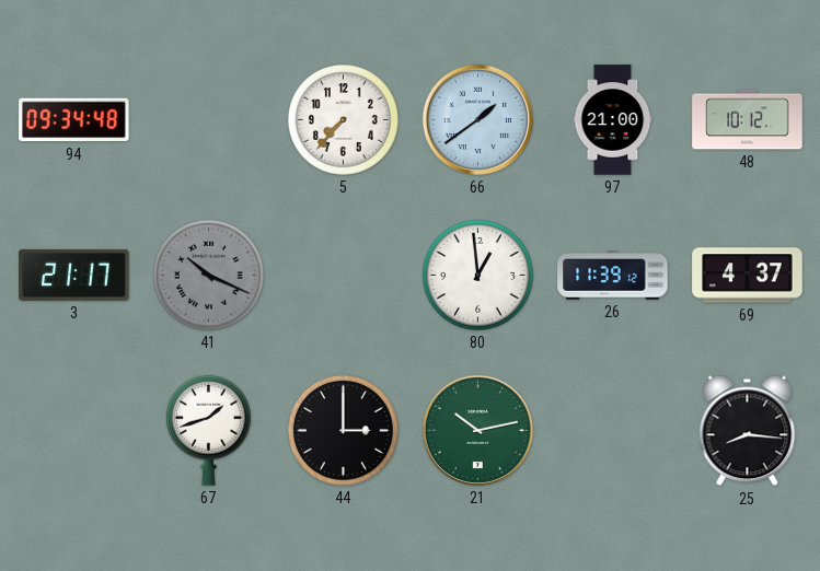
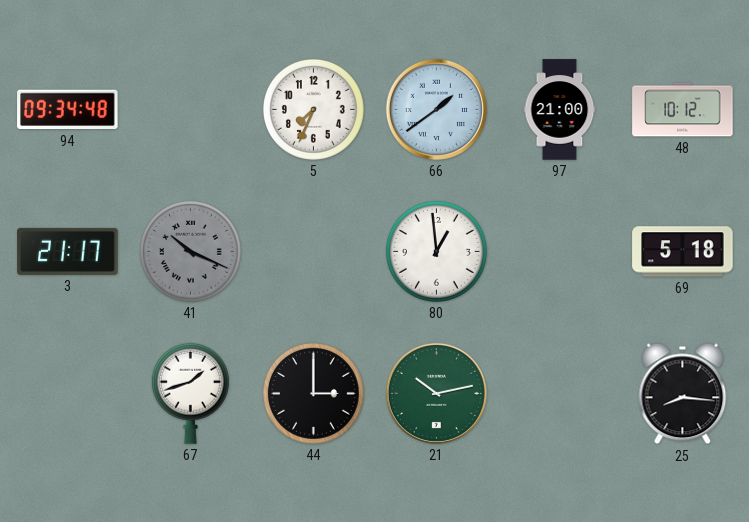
5: 7:37 -> 7:34
26: 11:39 -> none
69: 4:37 -> 5:18
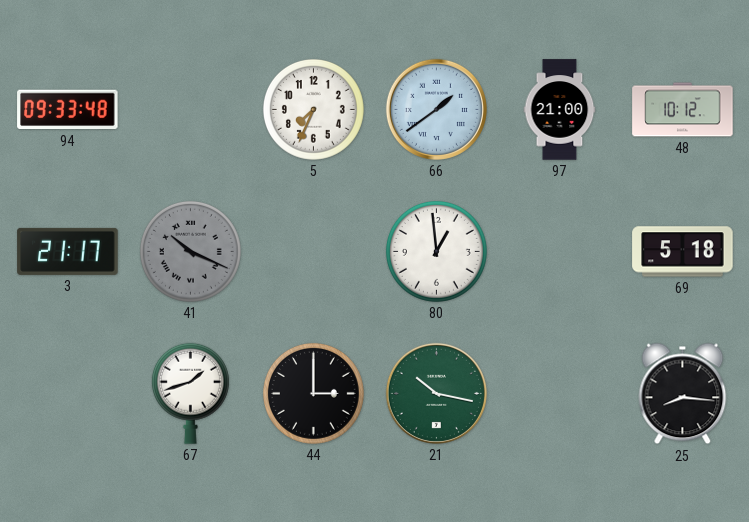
94: 09:34 -> 09:33
21: 10:13 -> 10:17
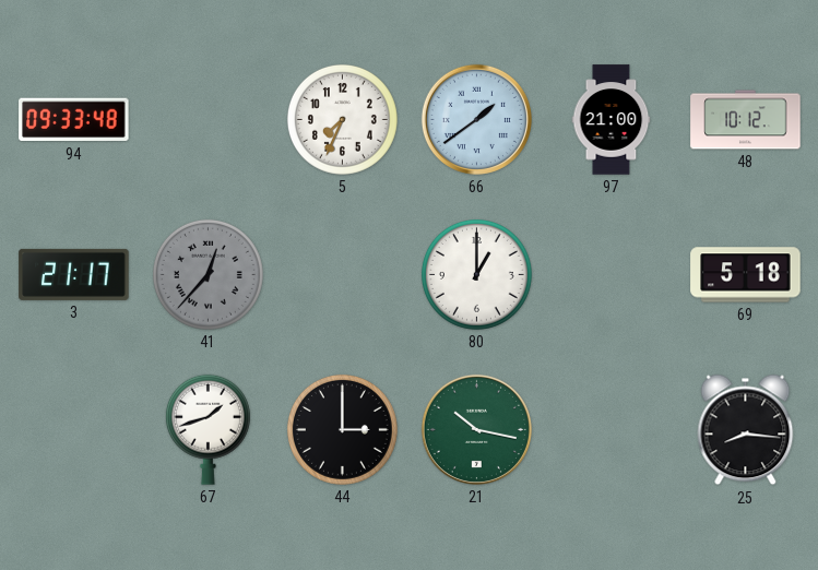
41: 10:19 -> 12:37
80: 12:59 -> 1:00
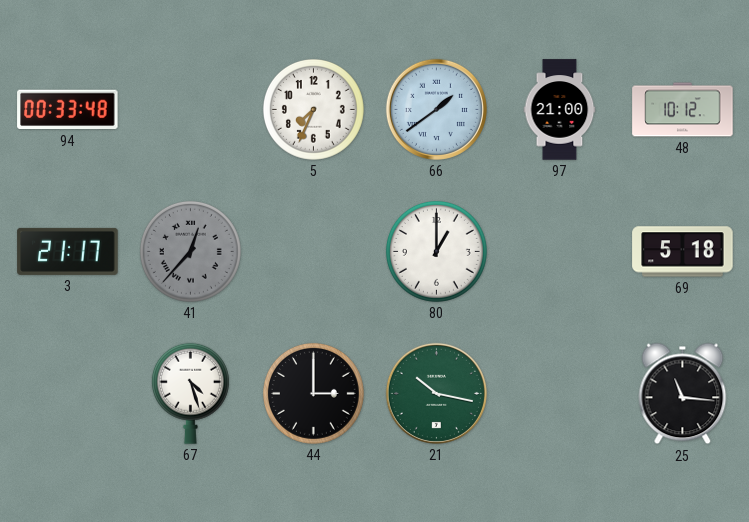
94: 09:33 -> 00:33
67: 1:42 -> 4:27
25: 8:16 -> 11:16
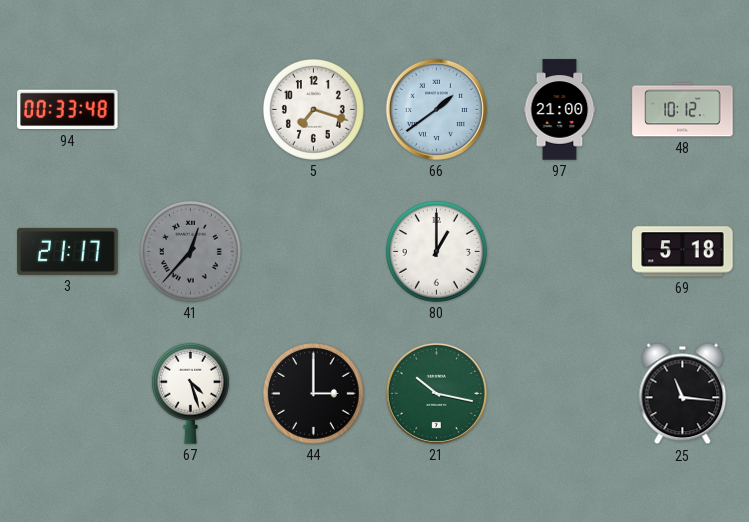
5: 7:34 -> 7:18
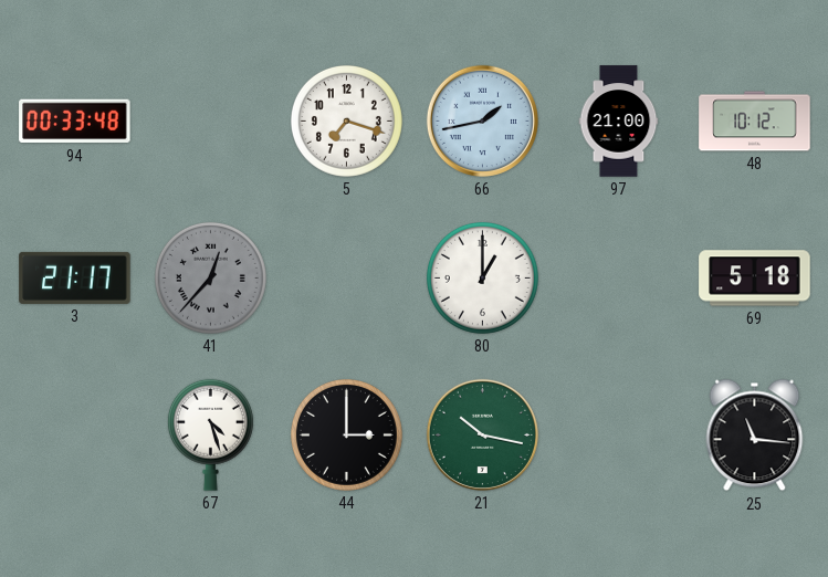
66: 1:39 -> 1:43
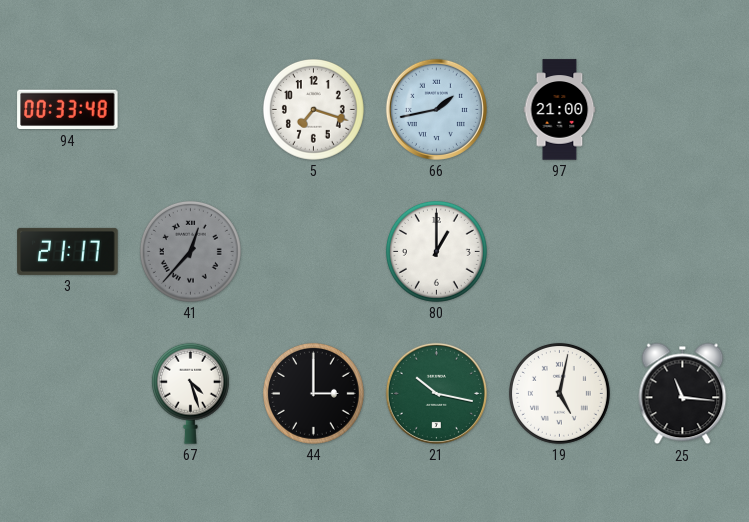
48: 10:12 -> none
69: 5:18 -> none
19: none -> 5:02
